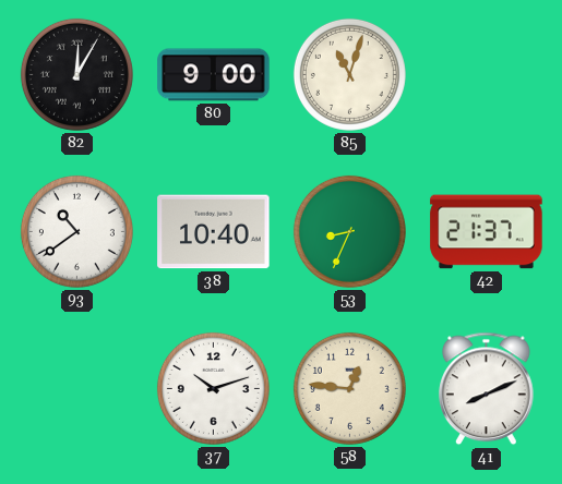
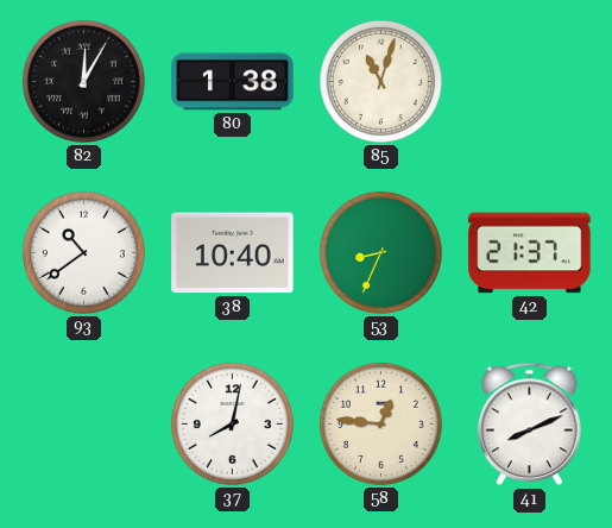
80: 9:00 -> 1:38
37: 10:12 -> 8:02
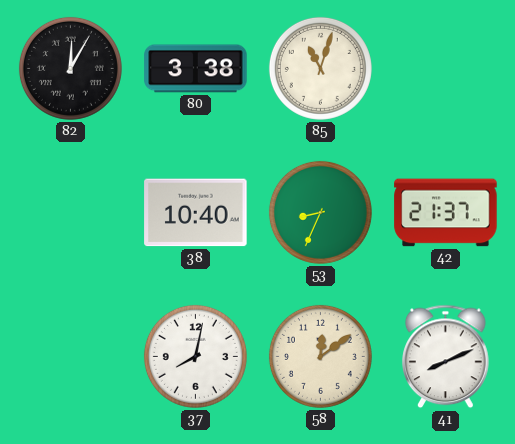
80: 1:38 -> 3:38
93: 10:39 -> none
58: 12:46 -> 12:09
